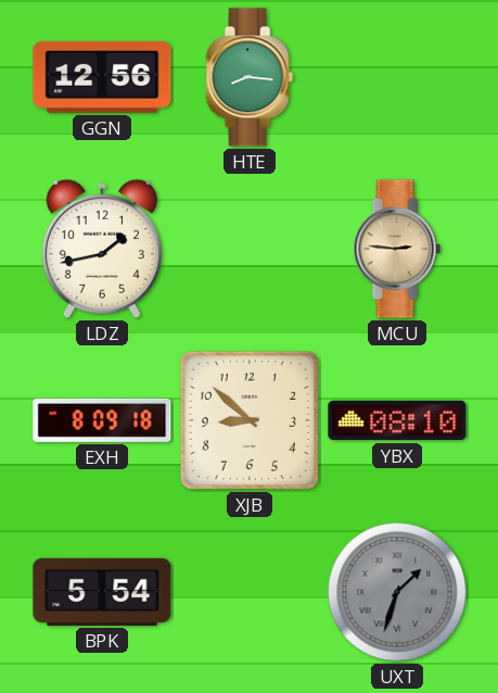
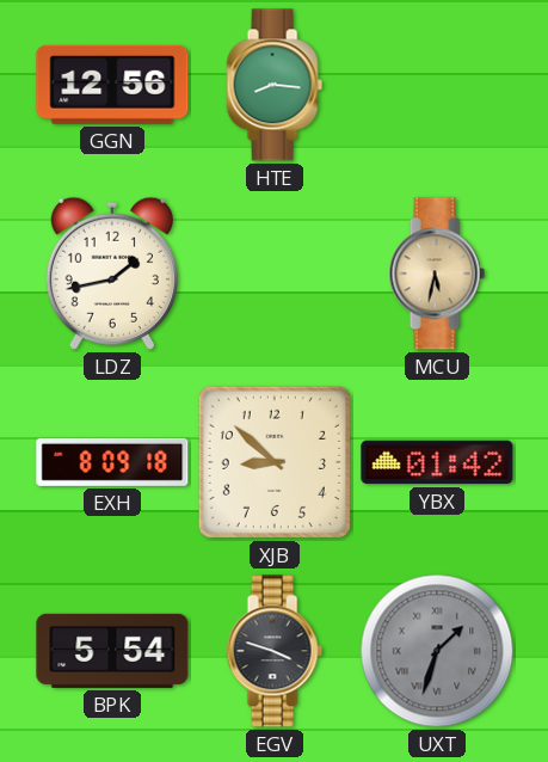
MCU: 2:46 -> 5:32
YBX: 08:10 -> 01:42
EGV: none -> 3:48
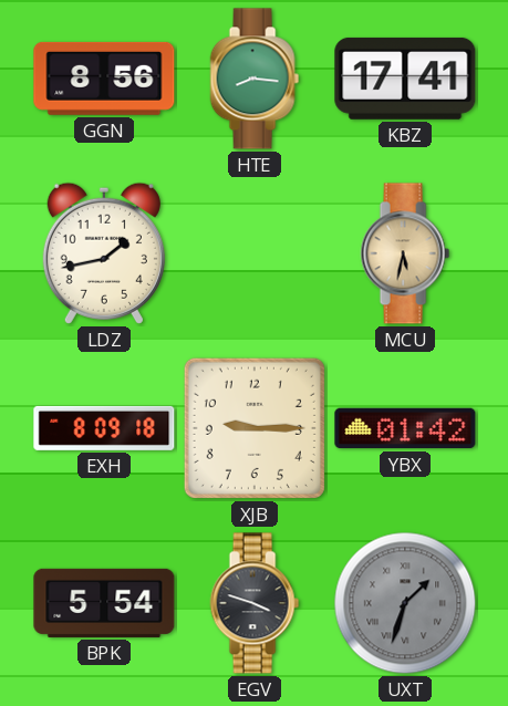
GGN: 12:56 -> 8:56
KBZ: none -> 17:41
XJB: 8:52 -> 9:15
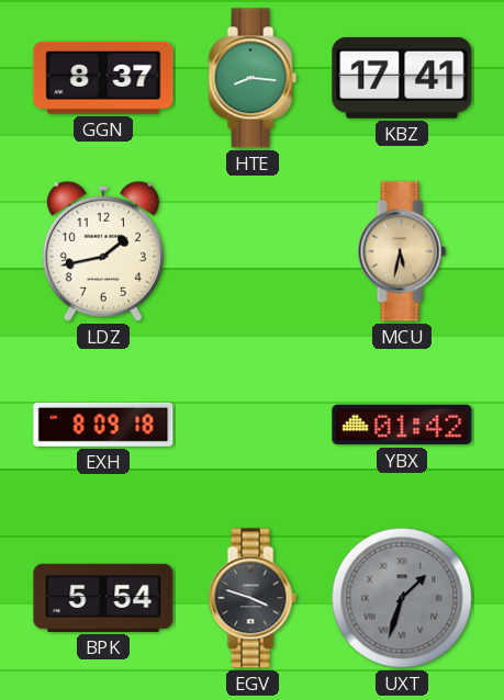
GGN: 8:56 -> 8:37
XJB: 9:15 -> none
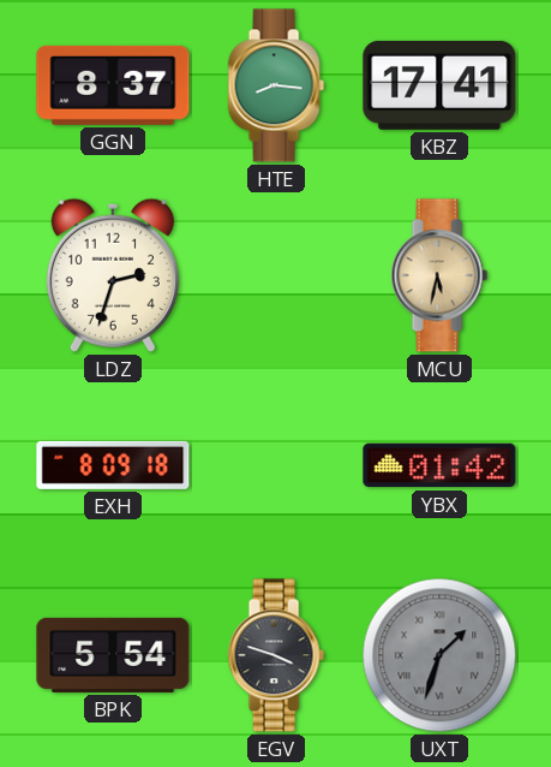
LDZ: 1:43 -> 2:33
